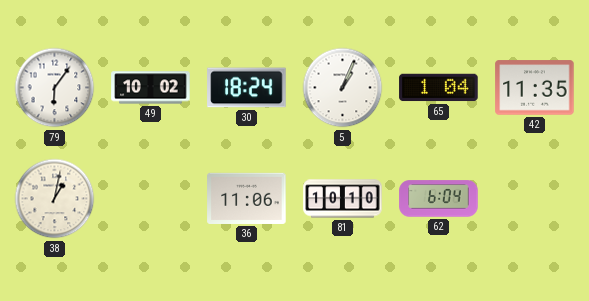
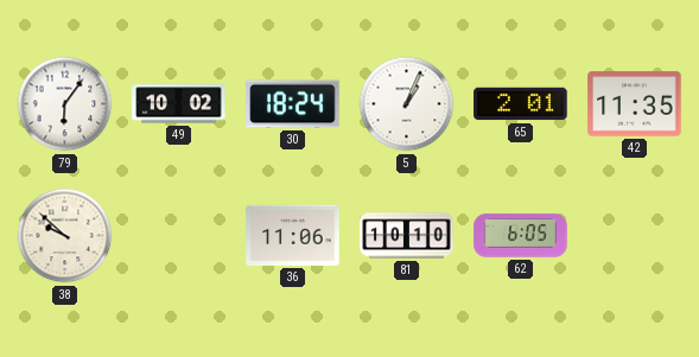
65: 1:04 -> 2:01
38: 1:02 -> 9:52
62: 6:04 -> 6:05
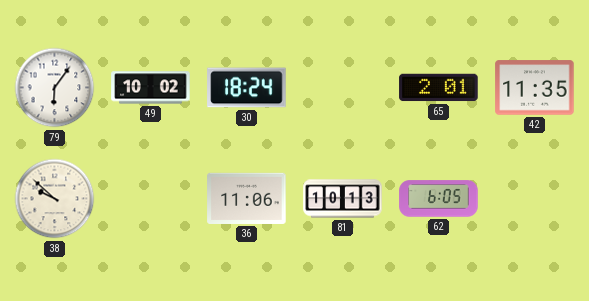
5: 1:04 -> none
81: 10:10 -> 10:13
